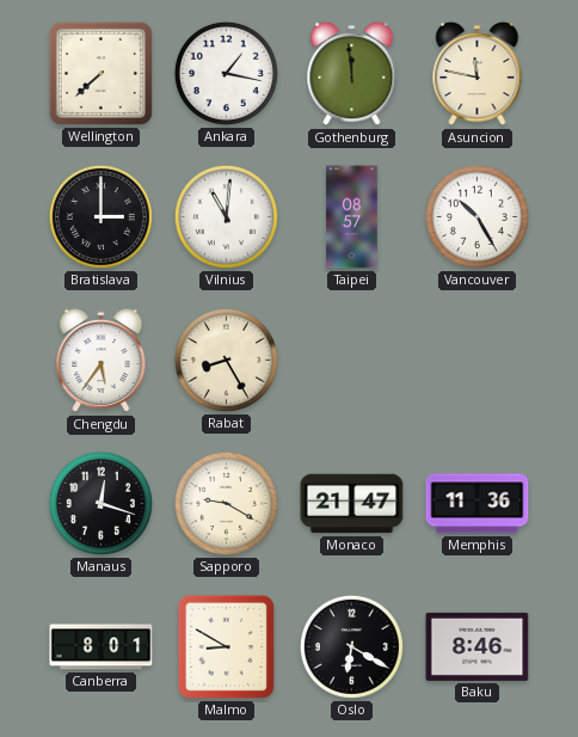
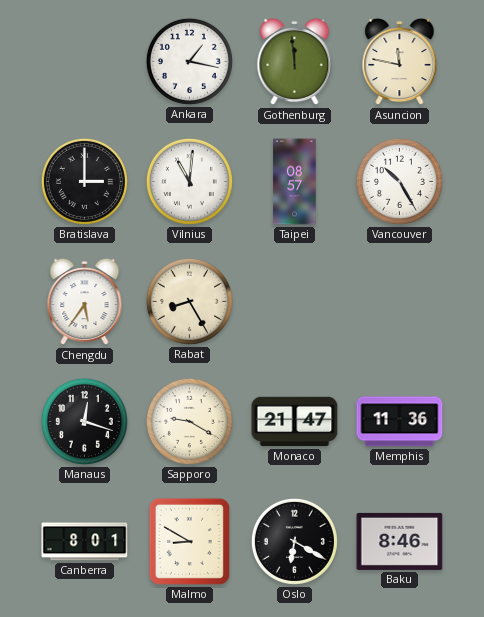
Wellington: 7:38 -> none
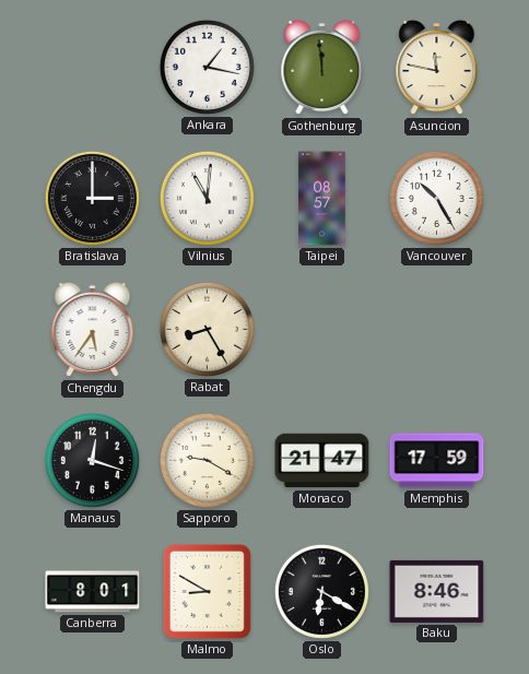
Memphis: 11:36 -> 17:59
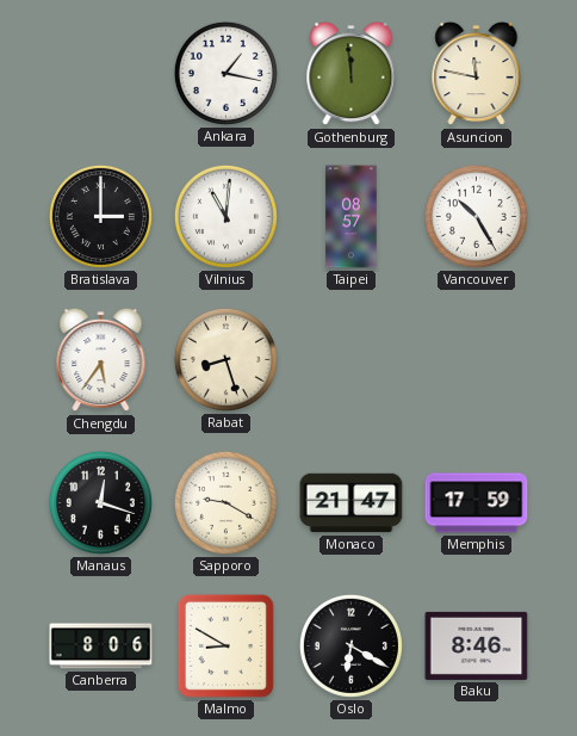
Rabat: 8:25 -> 8:27
Canberra: 8:01 -> 8:06
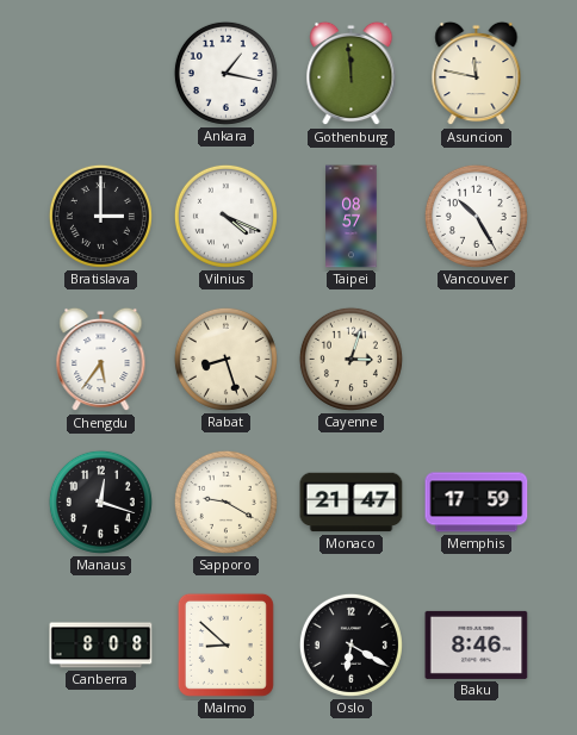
Vilnius: 11:01 -> 4:19
Cayenne: none -> 3:03
Canberra: 8:06 -> 8:08
Malmo: 8:50 -> 8:52
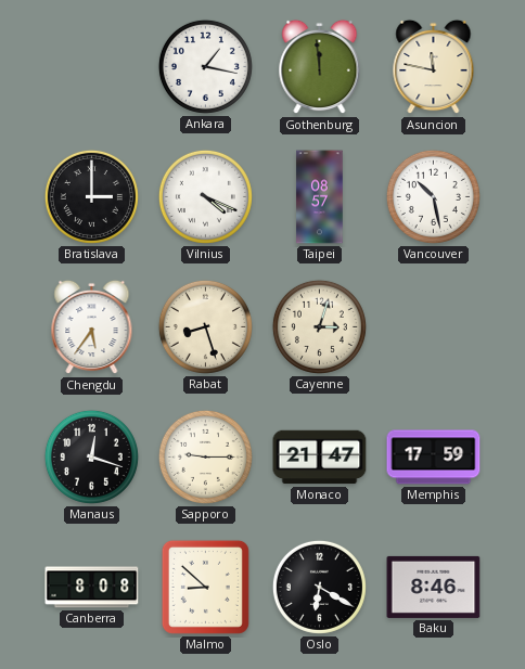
Vancouver: 10:25 -> 10:28
Sapporo: 9:20 -> 9:15
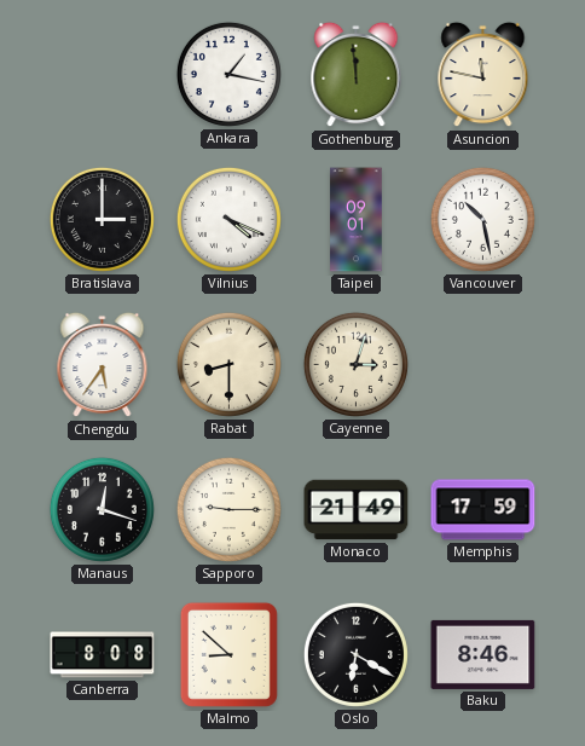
Taipei: 08:57 -> 09:01
Rabat: 8:27 -> 8:30
Monaco: 21:47 -> 21:49
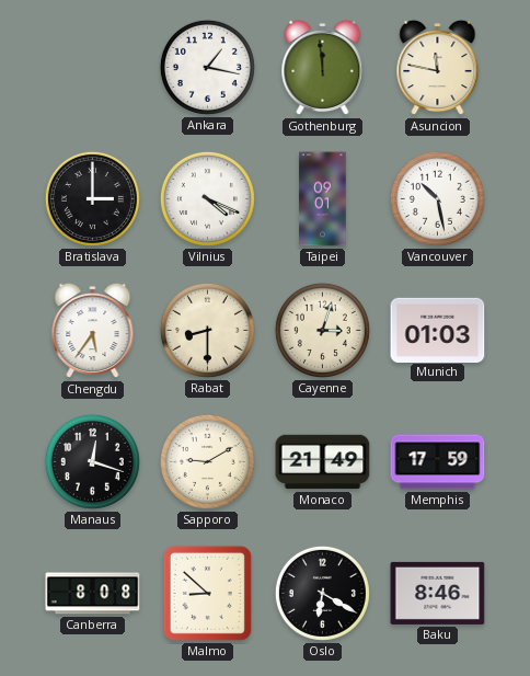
Munich: none -> 01:03
Sapporo: 9:15 -> 9:10
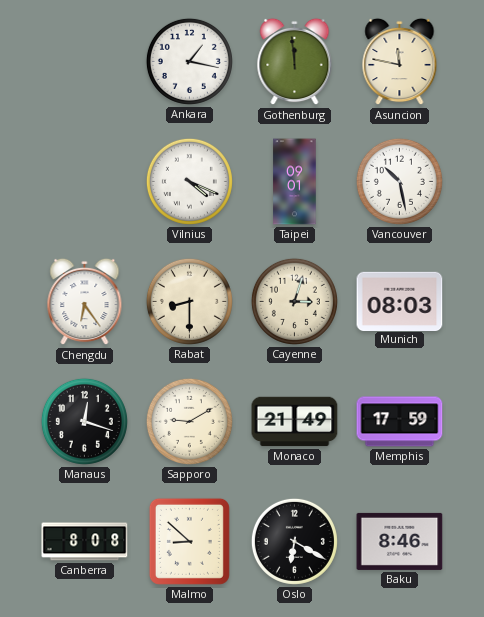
Bratislava: 3:00 -> none
Chengdu: 5:36 -> 6:24
Munich: 01:03 -> 08:03
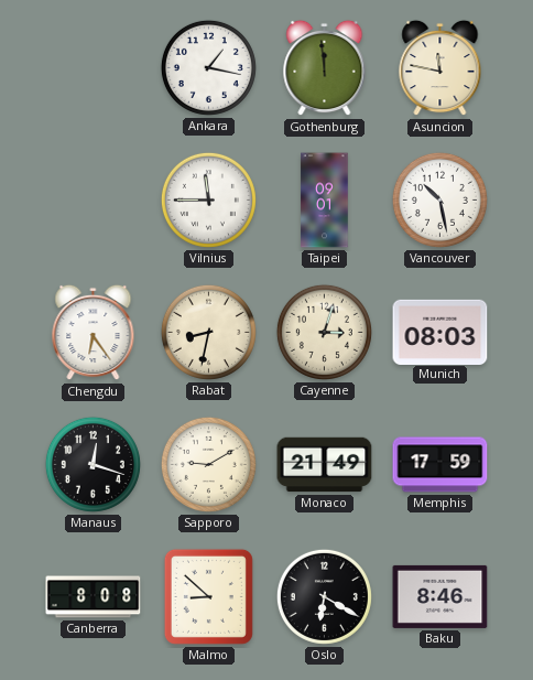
Vilnius: 4:19 -> 11:45
Rabat: 8:30 -> 8:32
